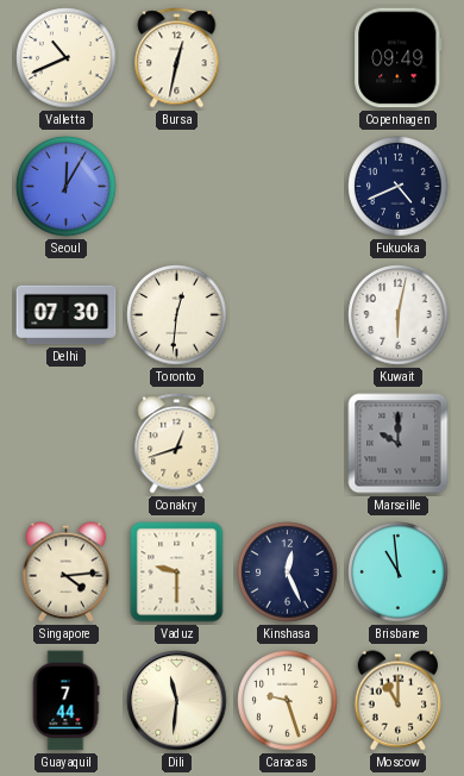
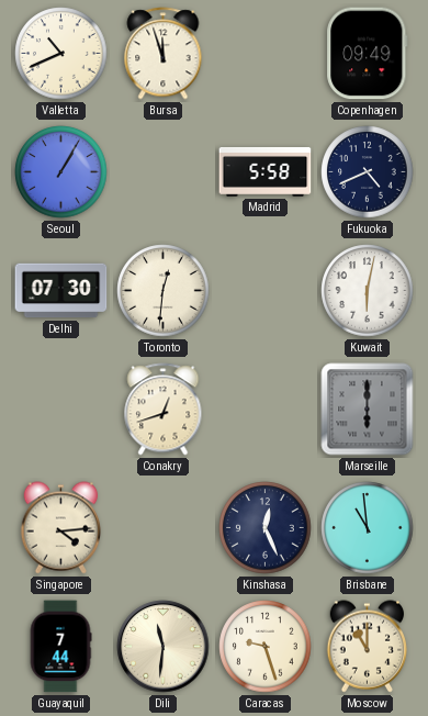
Bursa: 12:32 -> 11:57
Seoul: 12:05 -> 1:05
Madrid: none -> 5:58
Marseille: 10:00 -> 6:00
Vaduz: 9:30 -> none
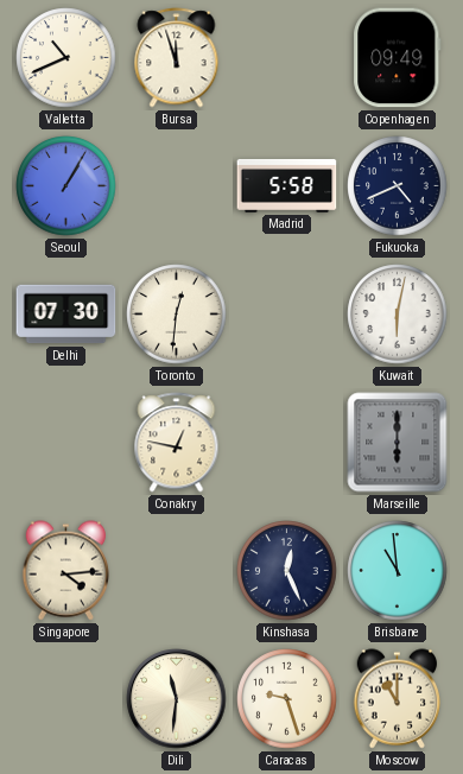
Conakry: 12:42 -> 12:47
Guayaquil: 7:44 -> none
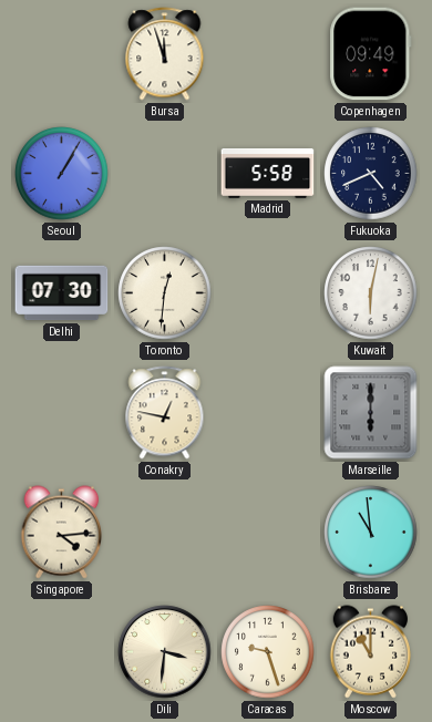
Valletta: 10:41 -> none
Kinshasa: 12:26 -> none
Dili: 11:31 -> 3:31
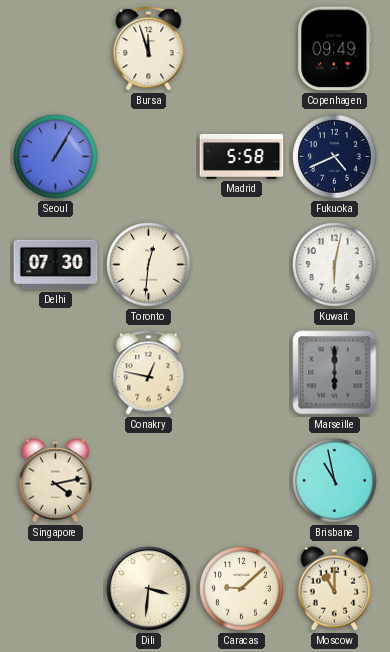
Singapore: 4:14 -> 4:13
Brisbane: 10:59 -> 10:58
Caracas: 9:27 -> 9:08
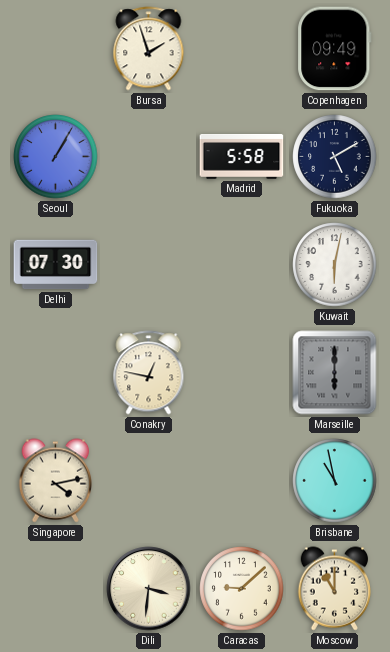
Bursa: 11:57 -> 1:57
Fukuoka: 4:41 -> 5:10
Toronto: 12:31 -> none
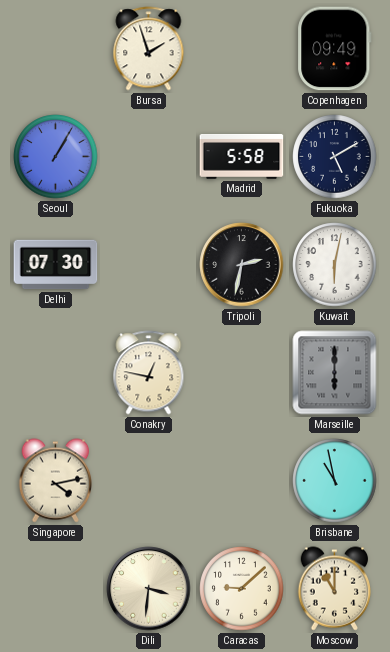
Tripoli: none -> 2:32
